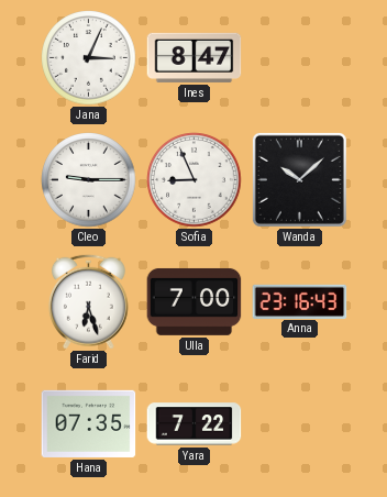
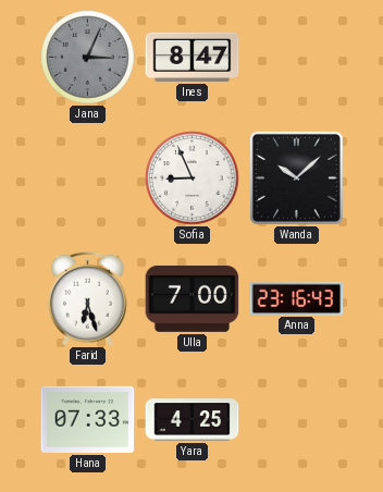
Jana dial: white -> grey
Cleo: 9:15 -> none
Hana: 07:35 -> 07:33
Yara: 7:22 -> 4:25
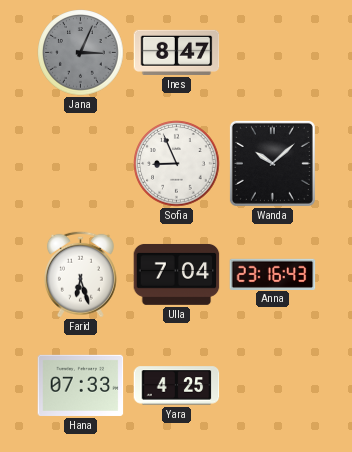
Ulla: 7:00 -> 7:04
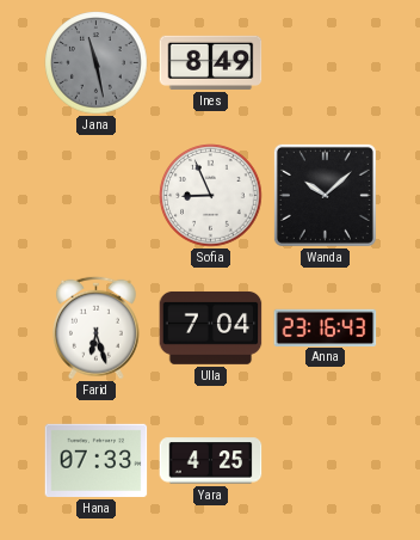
Jana: 3:04 -> 11:28
Ines: 8:47 -> 8:49
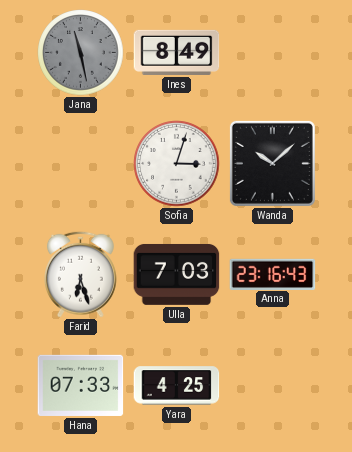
Sofia: 8:56 -> 3:03
Ulla: 7:04 -> 7:03
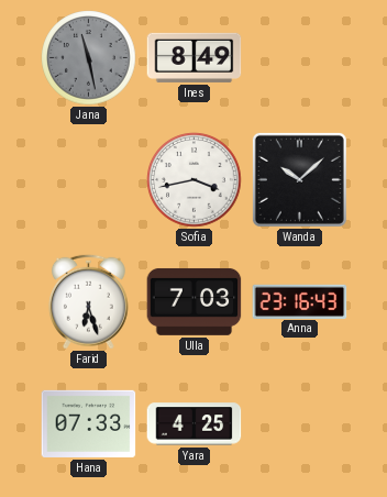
Sofia: 3:03 -> 3:43
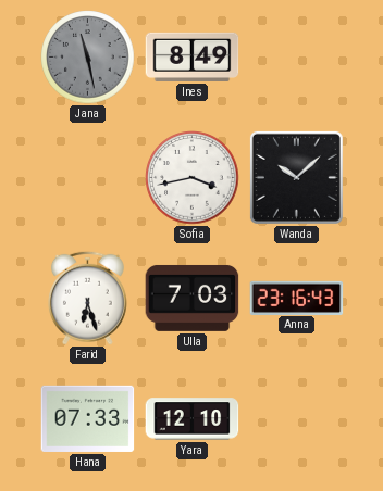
Yara: 4:25 -> 12:10
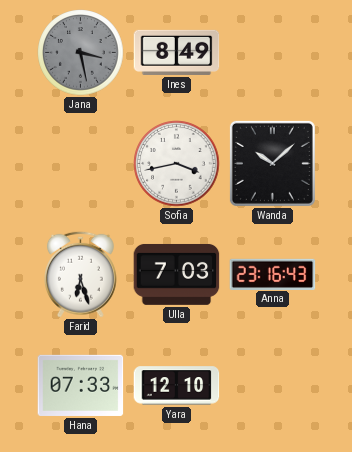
Jana: 11:28 -> 3:28
